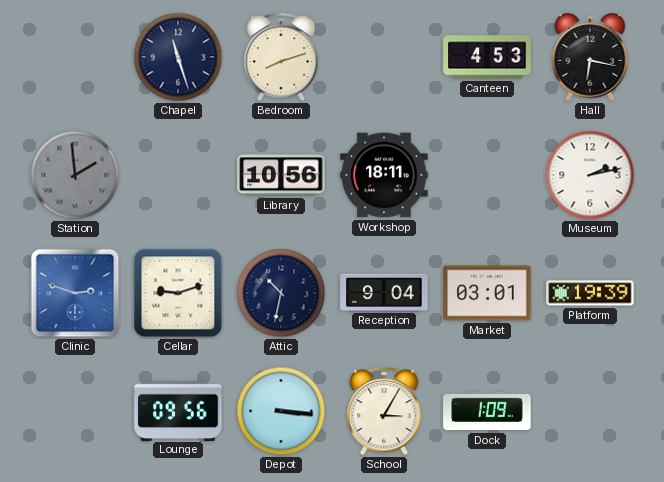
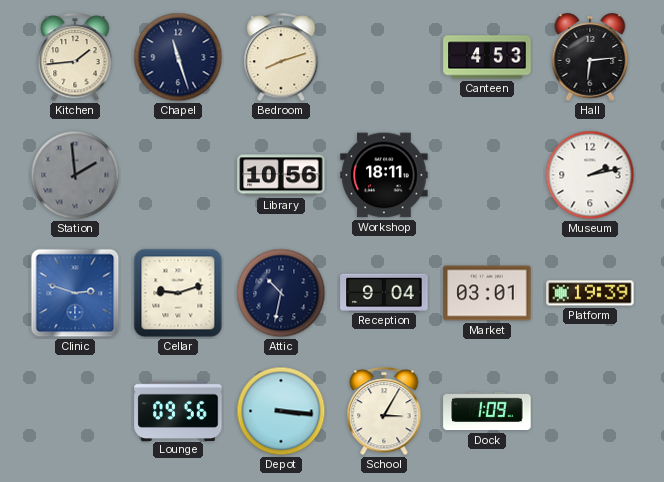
Kitchen: none -> 1:44
Hall: 6:17 -> 6:14
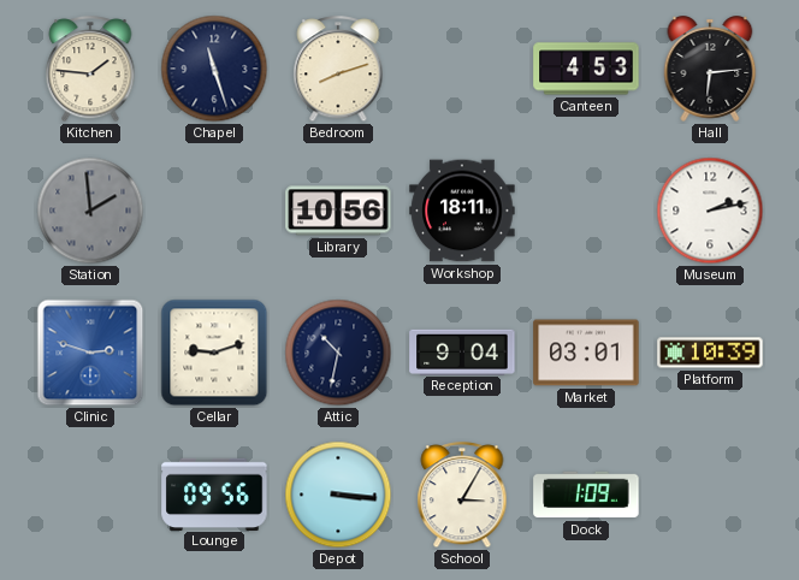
Kitchen: 1:44 -> 1:46
Platform: 19:39 -> 10:39
